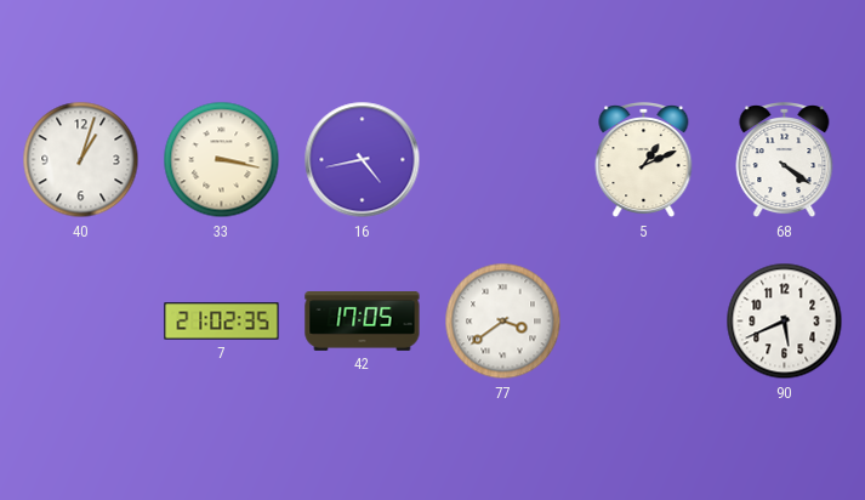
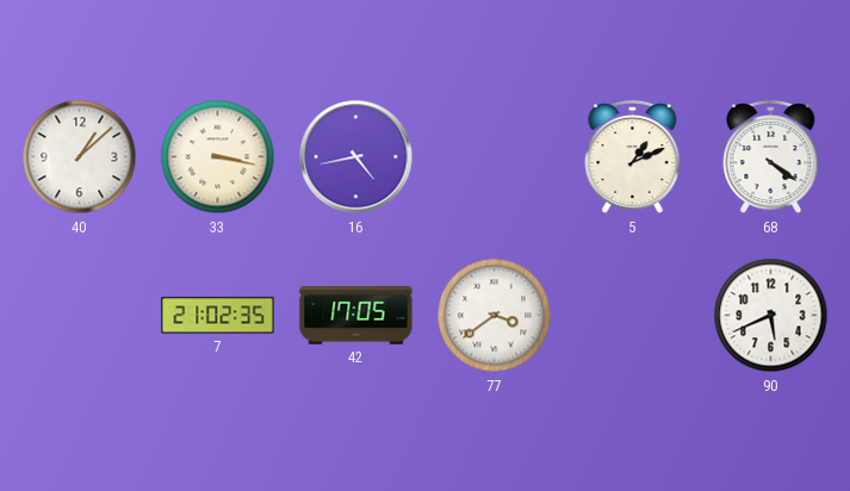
40: 1:03 -> 1:08
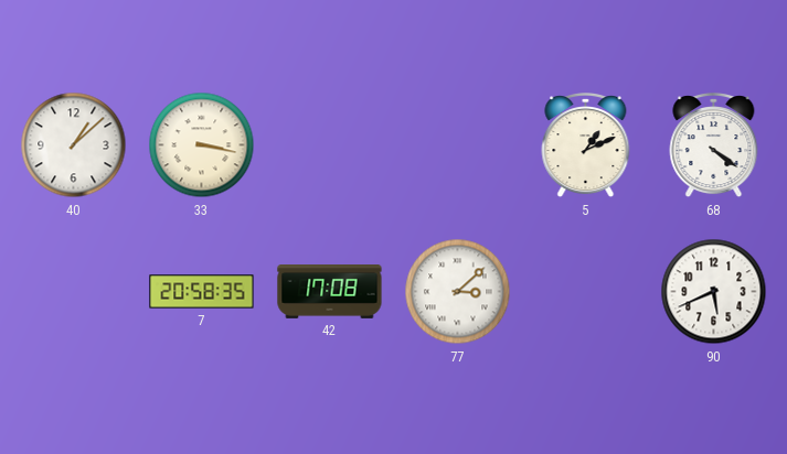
16: 4:43 -> none
7: 21:02 -> 20:58
42: 17:05 -> 17:08
77: 3:39 -> 3:08
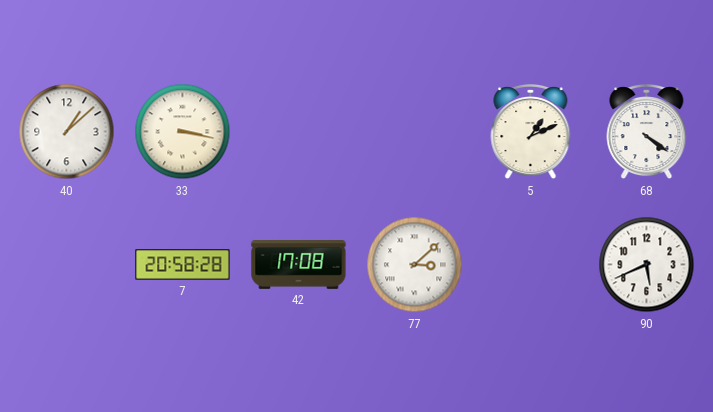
7: 20:58:35 -> 20:58:28
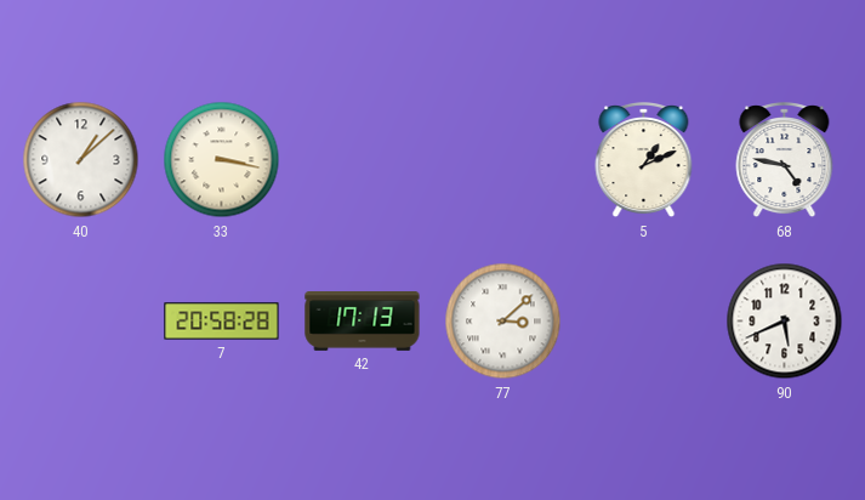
68: 4:21 -> 4:47
42: 17:08 -> 17:13
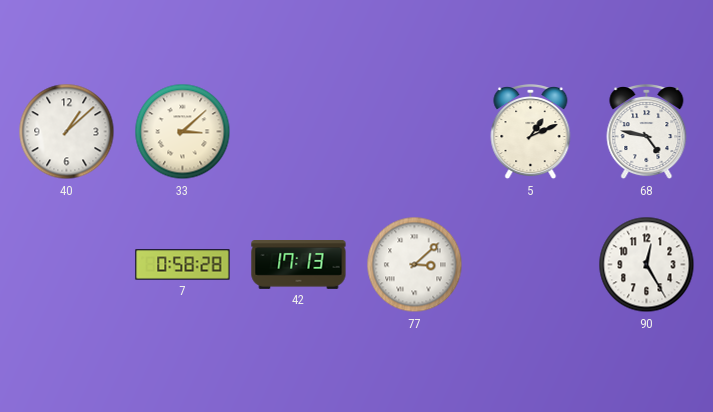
33: 3:17 -> 3:08
7: 20:58 -> 0:58
90: 5:41 -> 12:25
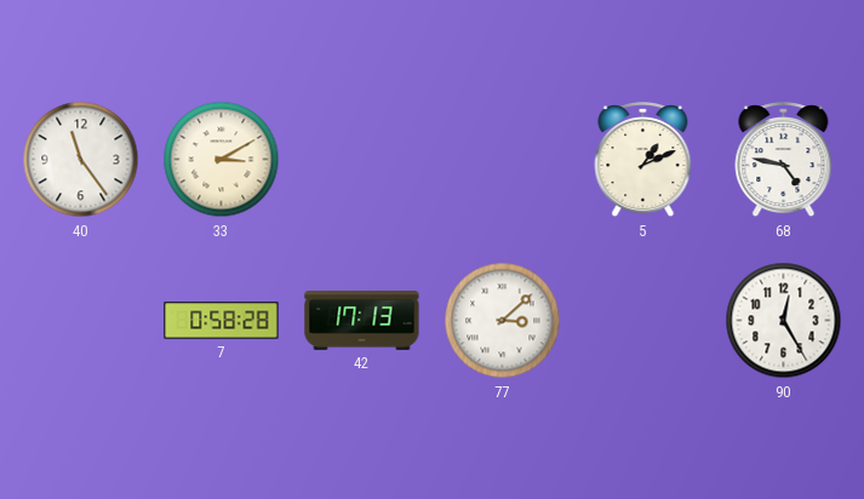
40: 1:08 -> 11:24
33: 3:08 -> 3:10
